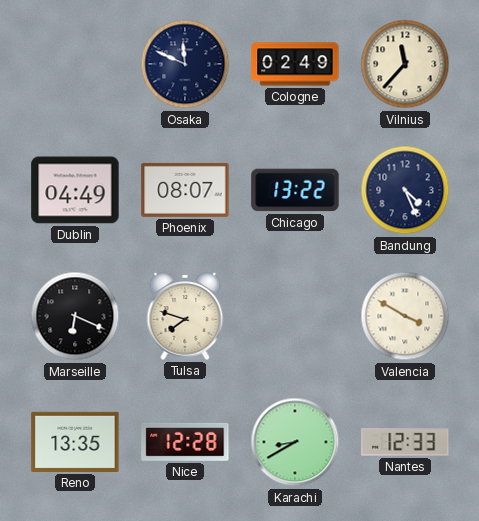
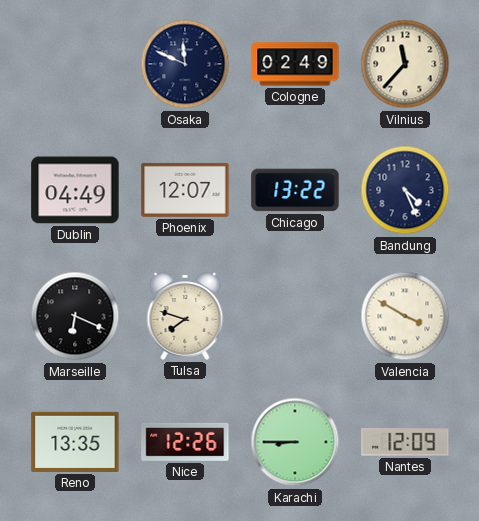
Phoenix: 08:07 -> 12:07
Nice: 12:28 -> 12:26
Karachi: 8:40 -> 8:45
Nantes: 12:33 -> 12:09
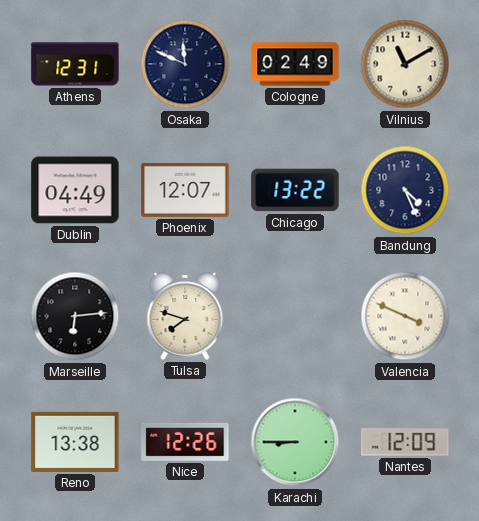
Athens: none -> 12:31
Vilnius: 11:37 -> 11:10
Marseille: 6:19 -> 6:14
Valencia: 3:50 -> 3:49
Reno: 13:35 -> 13:38
